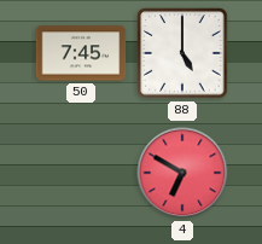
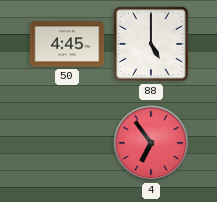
50: 7:45 -> 4:45
4: 6:50 -> 6:54
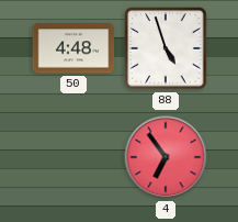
50: 4:45 -> 4:48
88: 5:00 -> 4:57
